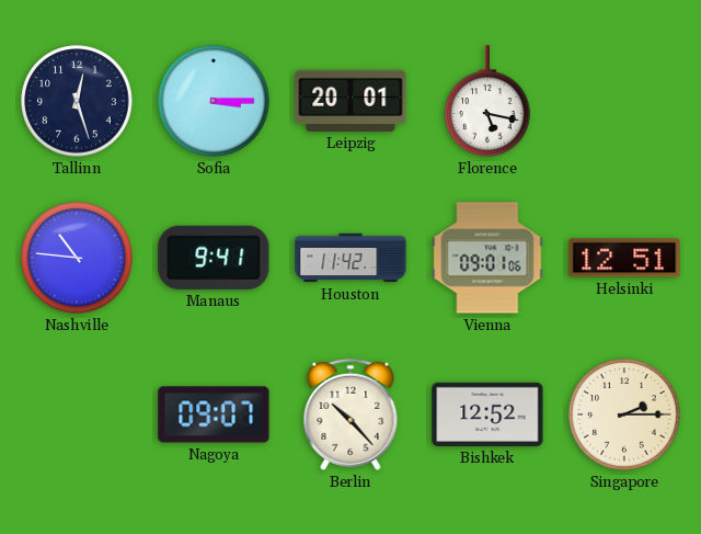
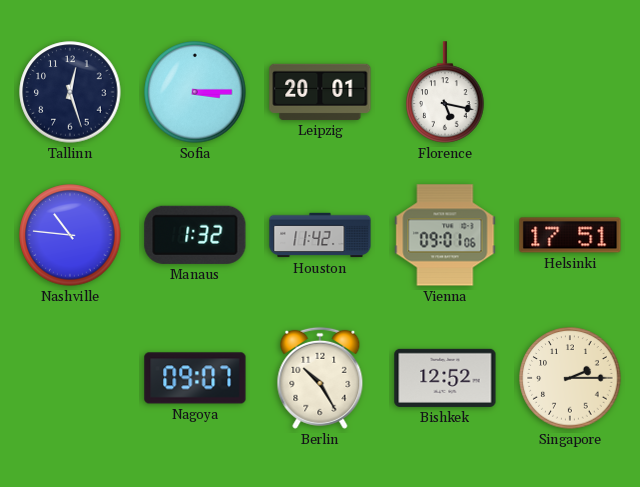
Manaus: 9:41 -> 1:32
Helsinki: 12:51 -> 17:51
Berlin: 10:23 -> 10:25
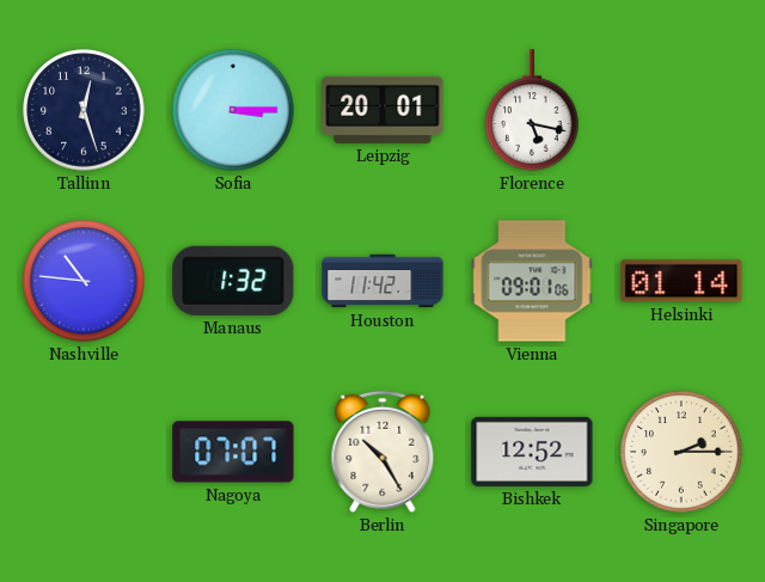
Helsinki: 17:51 -> 01:14
Nagoya: 09:07 -> 07:07
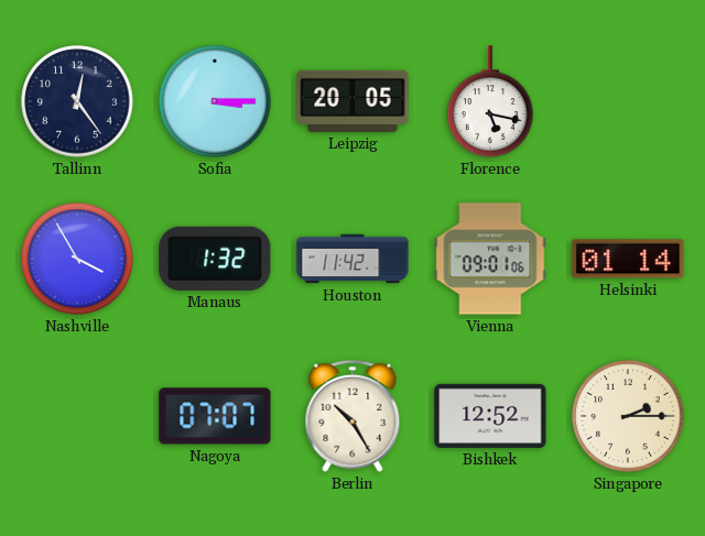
Tallinn: 12:27 -> 12:24
Leipzig: 20:01 -> 20:05
Nashville: 10:46 -> 3:55
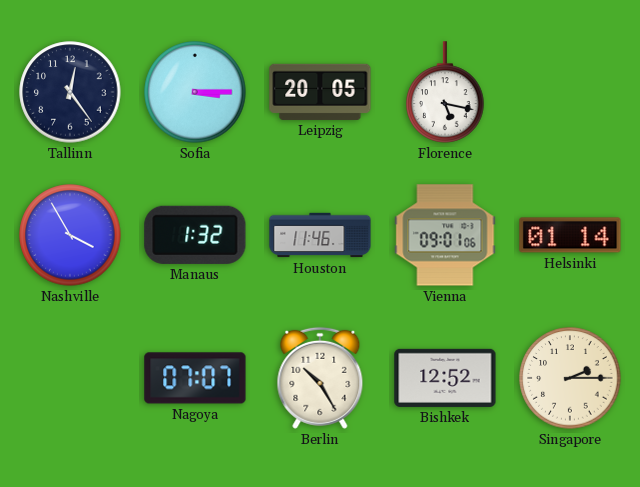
Houston: 11:42 -> 11:46
